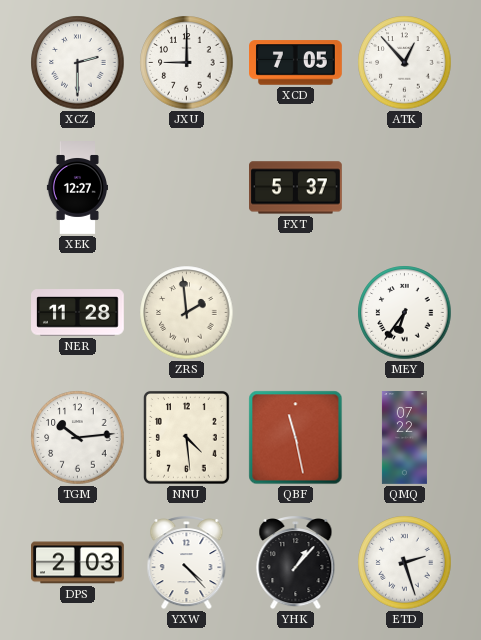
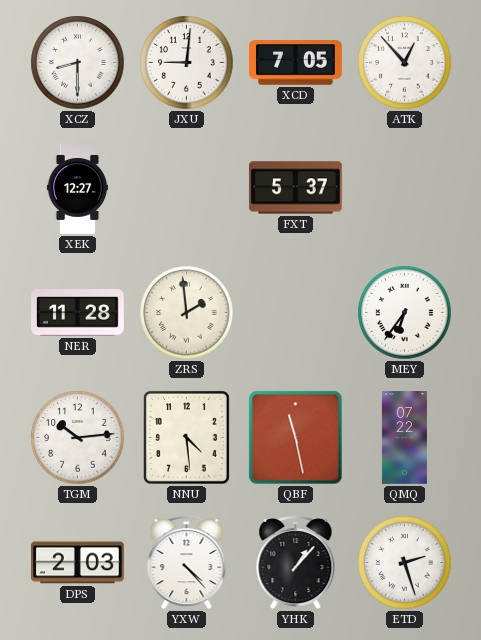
XCZ: 2:30 -> 8:30
JXU: 9:00 -> 9:01
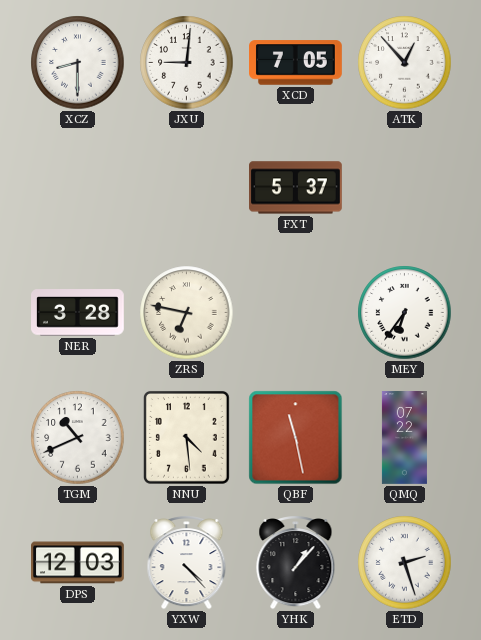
XEK: 12:27 -> none
NER: 11:28 -> 3:28
ZRS: 1:59 -> 6:47
TGM: 10:14 -> 10:41
DPS: 2:03 -> 12:03
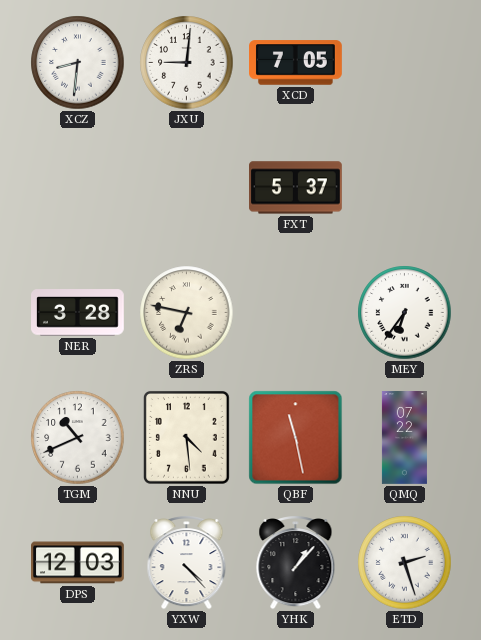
XCZ: 8:30 -> 8:31
ATK: 12:53 -> none
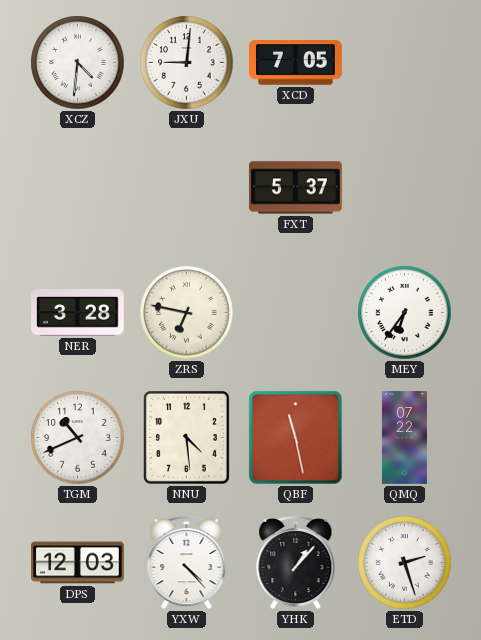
XCZ: 8:31 -> 4:31
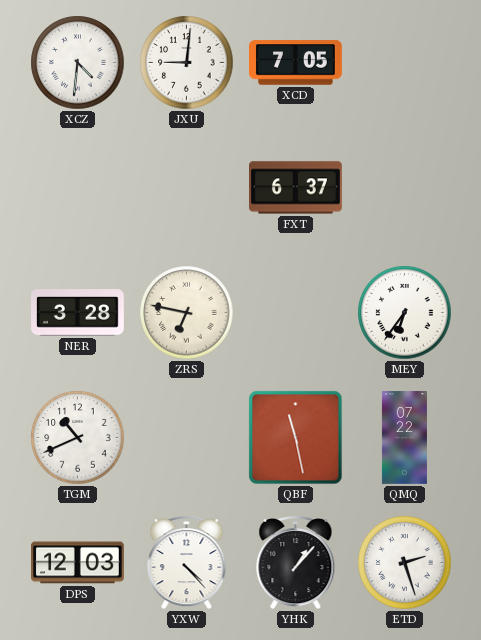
FXT: 5:37 -> 6:37
NNU: 4:29 -> none
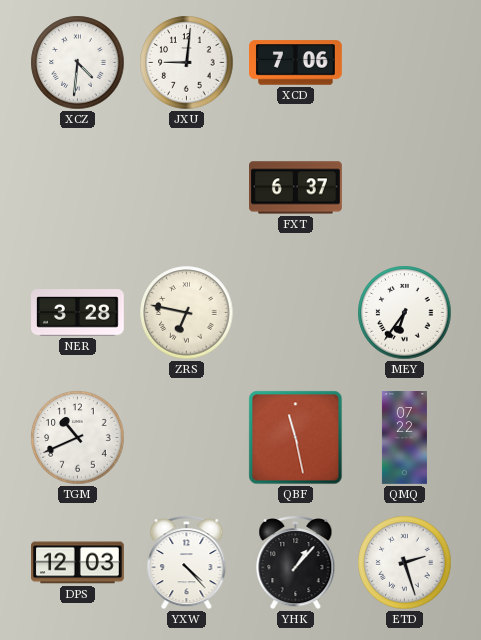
XCD: 7:05 -> 7:06
